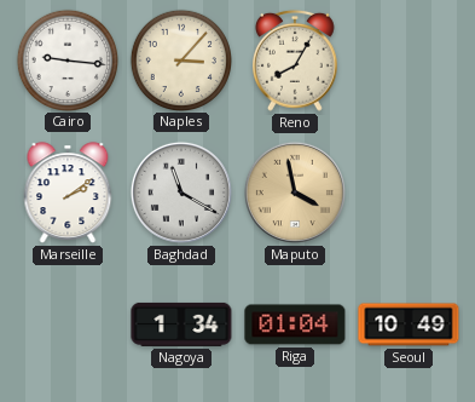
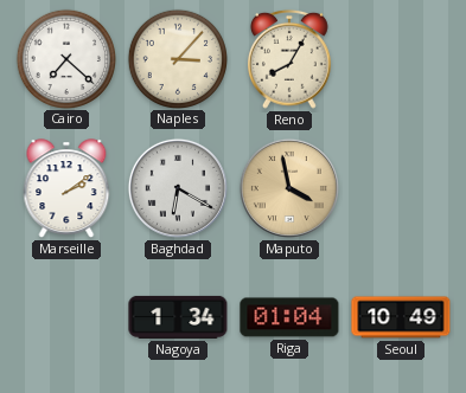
Cairo: 9:16 -> 7:22
Baghdad: 11:20 -> 6:20
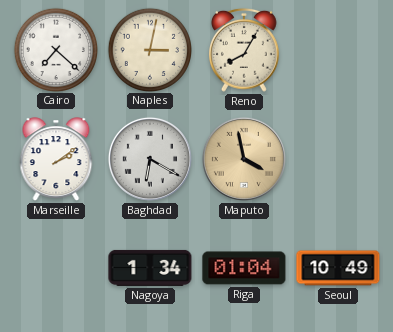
Naples: 3:07 -> 3:02
